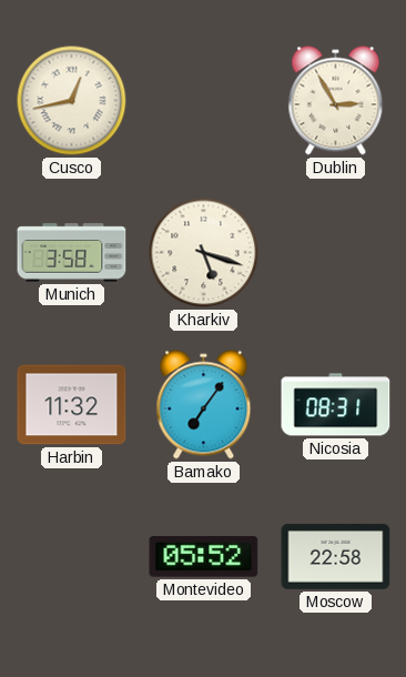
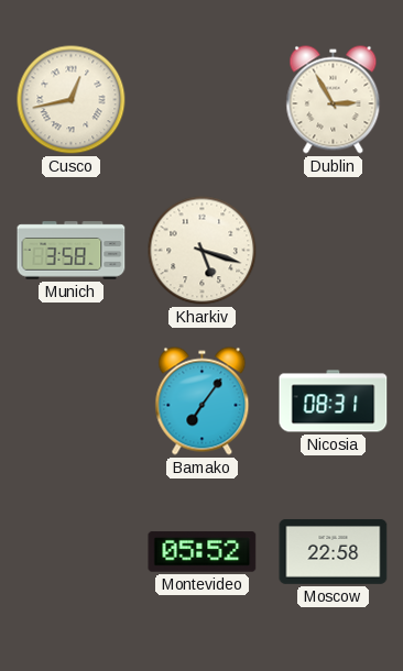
Harbin: 11:32 -> none
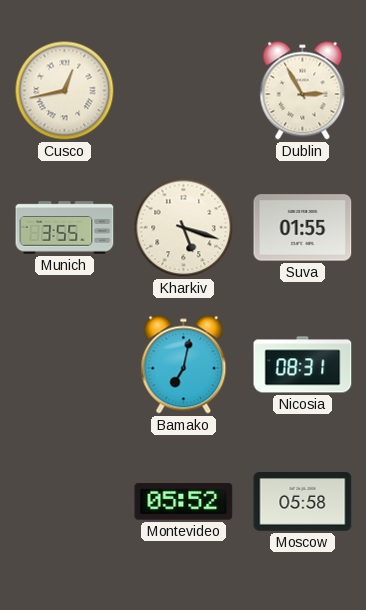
Munich: 3:58 -> 3:55
Suva: none -> 01:55
Bamako: 7:06 -> 7:02
Moscow: 22:58 -> 05:58
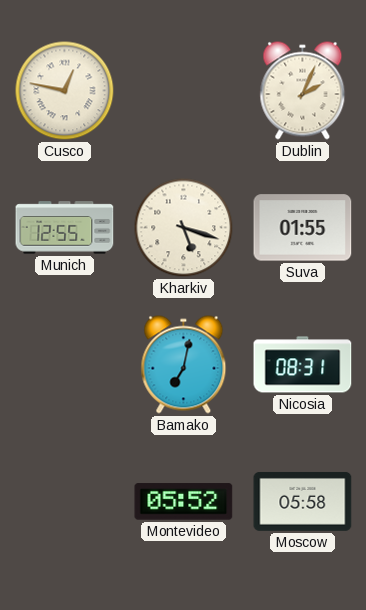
Cusco: 12:43 -> 12:47
Dublin: 2:55 -> 2:04
Munich: 3:55 -> 12:55
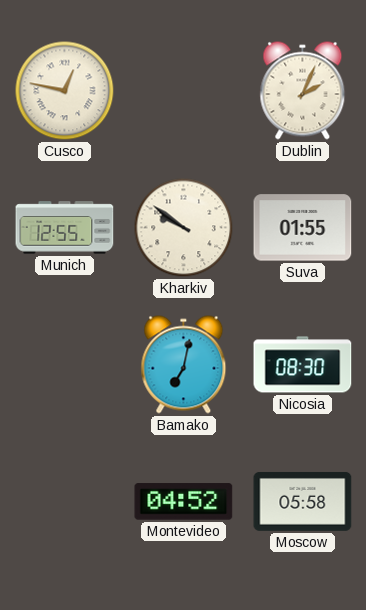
Kharkiv: 5:18 -> 9:51
Nicosia: 08:31 -> 08:30
Montevideo: 05:52 -> 04:52
